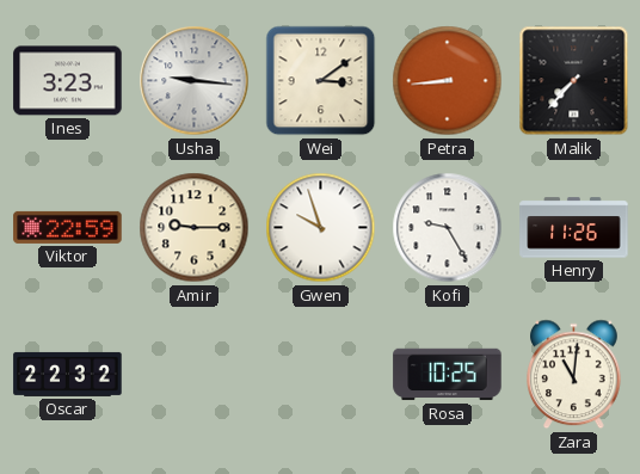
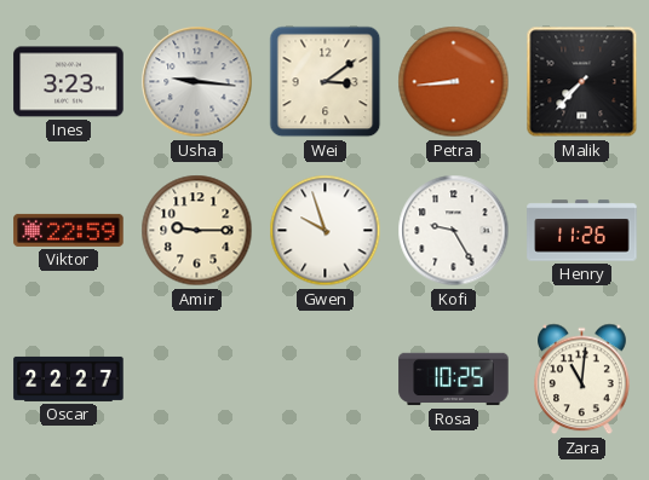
Oscar: 22:32 -> 22:27
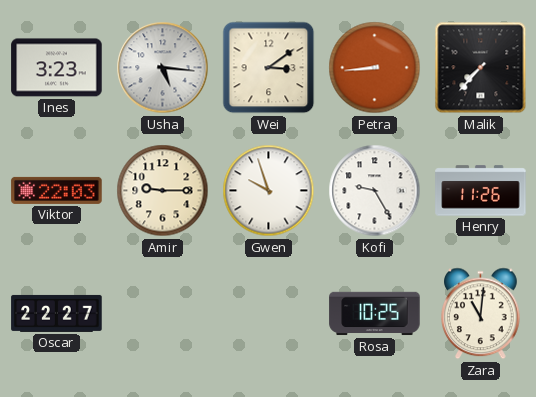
Usha: 9:16 -> 5:16
Viktor: 22:59 -> 22:03
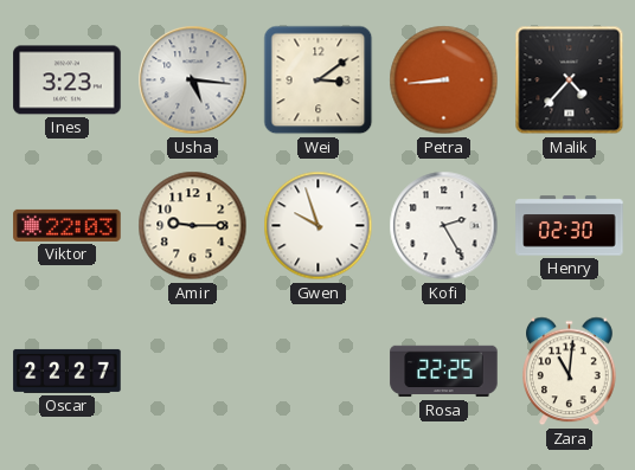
Malik: 7:37 -> 4:37
Kofi: 9:25 -> 2:25
Henry: 11:26 -> 02:30
Rosa: 10:25 -> 22:25
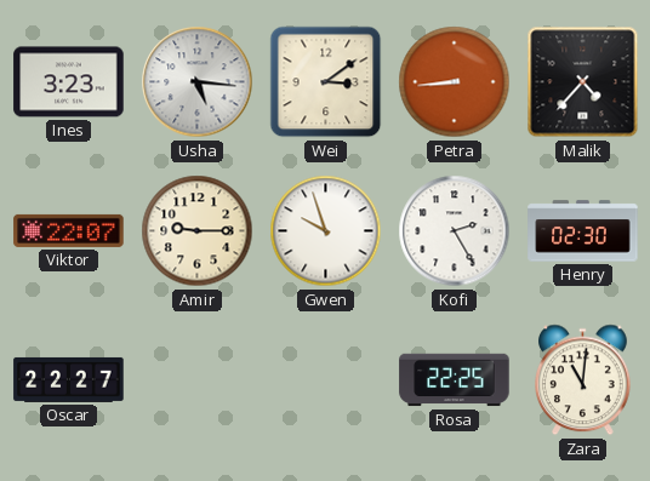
Viktor: 22:03 -> 22:07
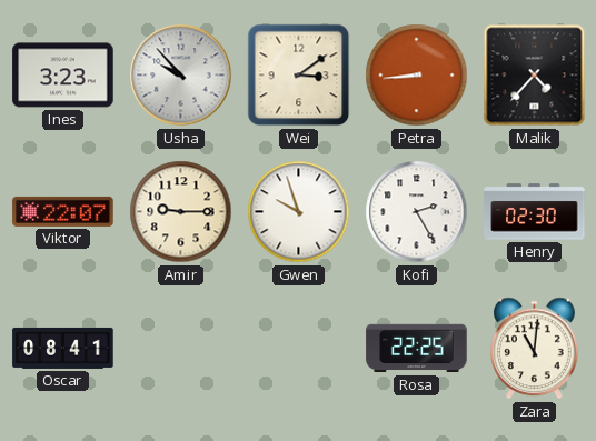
Usha: 5:16 -> 9:53
Oscar: 22:27 -> 08:41
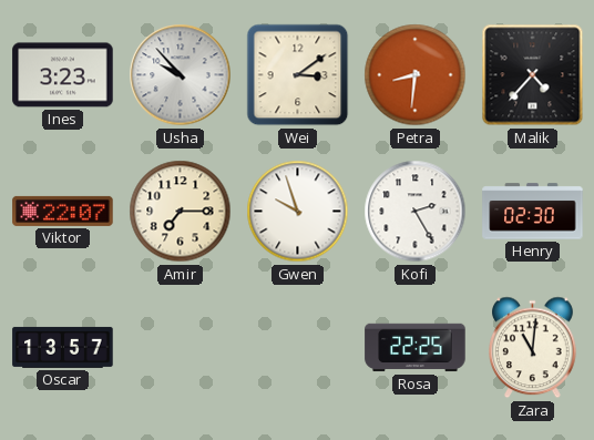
Petra: 8:44 -> 8:31
Amir: 9:15 -> 7:15
Oscar: 08:41 -> 13:57
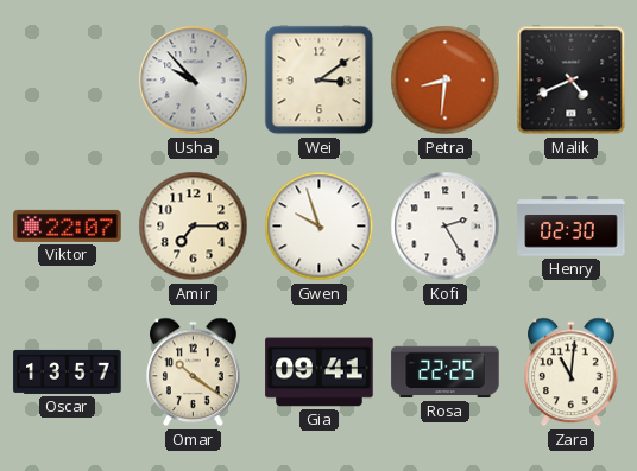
Ines: 3:23 -> none
Malik: 4:37 -> 4:41
Omar: none -> 10:21
Gia: none -> 09:41
